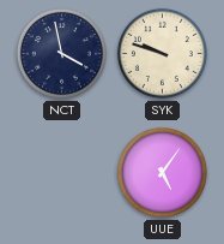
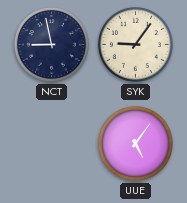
NCT: 3:58 -> 8:58
SYK: 9:48 -> 9:06
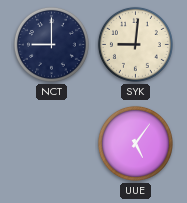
NCT: 8:58 -> 9:00
SYK: 9:06 -> 9:01
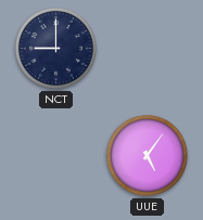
SYK: 9:01 -> none
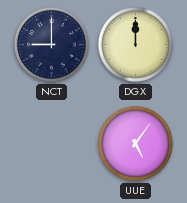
DGX: none -> 12:00
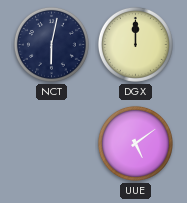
NCT: 9:00 -> 6:02
UUE: 5:06 -> 5:09
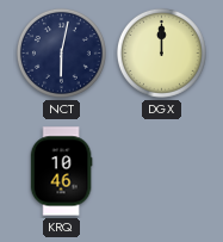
KRQ: none -> 10:46
UUE: 5:09 -> none
